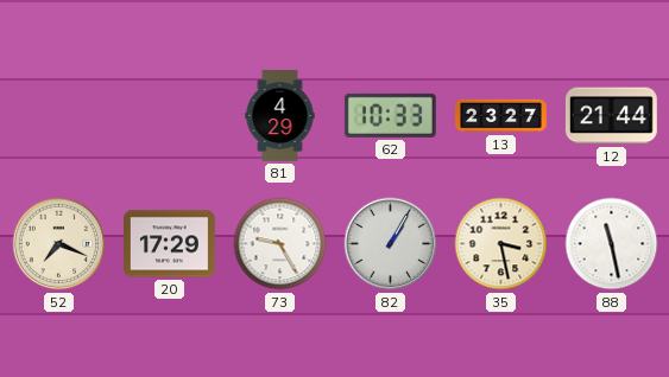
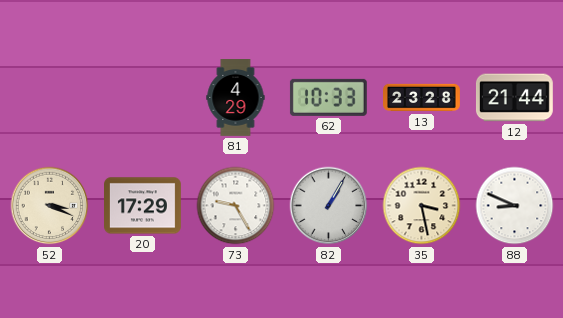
13: 23:27 -> 23:28
52: 7:19 -> 3:19
88: 11:28 -> 8:49
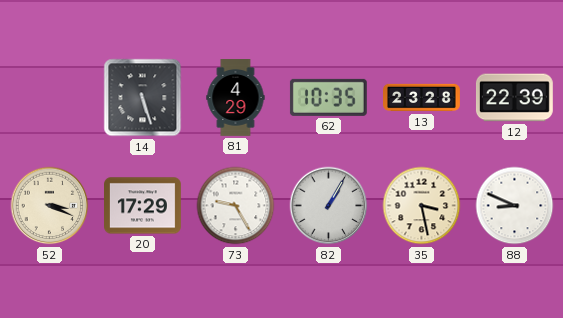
14: none -> 5:27
62: 10:33 -> 10:35
12: 21:44 -> 22:39
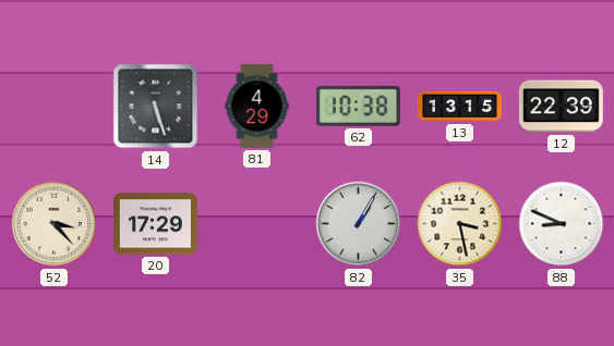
62: 10:35 -> 10:38
13: 23:28 -> 13:15
52: 3:19 -> 3:23
73: 9:25 -> none
